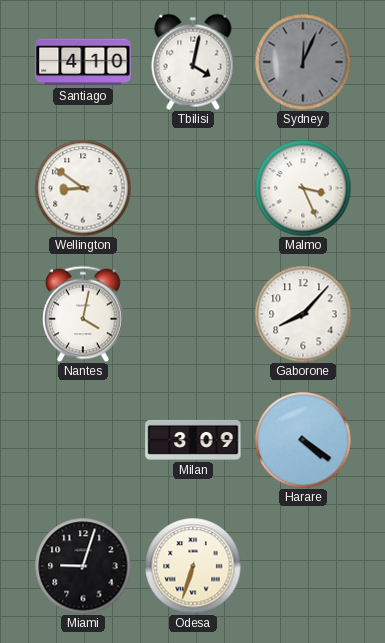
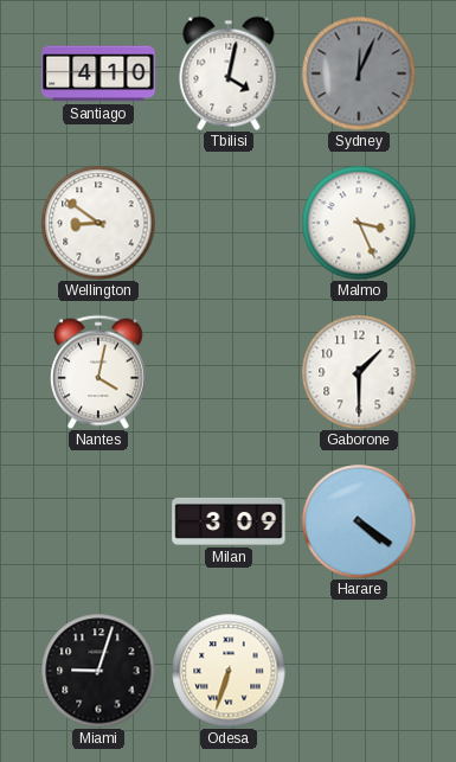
Gaborone: 8:07 -> 1:30
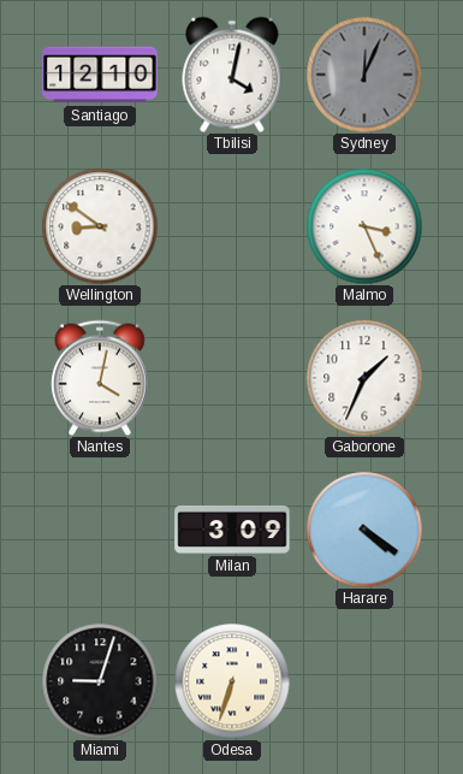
Santiago: 4:10 -> 12:10
Gaborone: 1:30 -> 1:34
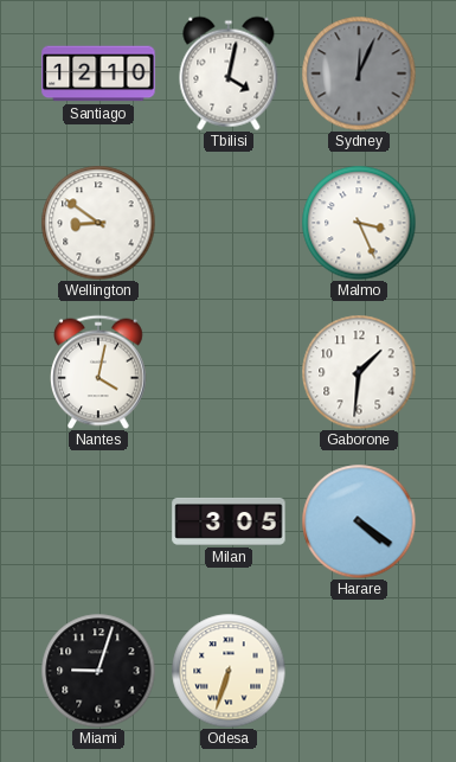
Gaborone: 1:34 -> 1:31
Milan: 3:09 -> 3:05
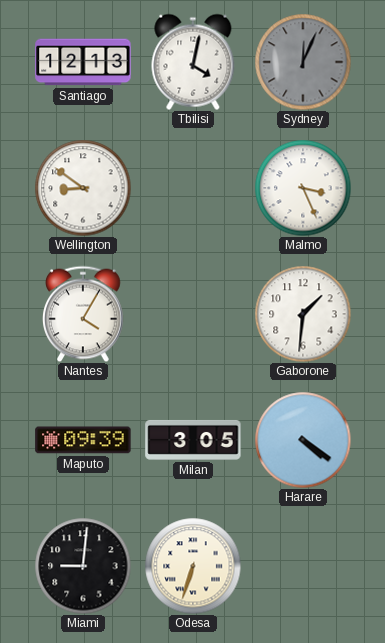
Santiago: 12:10 -> 12:13
Nantes: 4:02 -> 4:05
Maputo: none -> 09:39
Miami: 9:03 -> 9:01
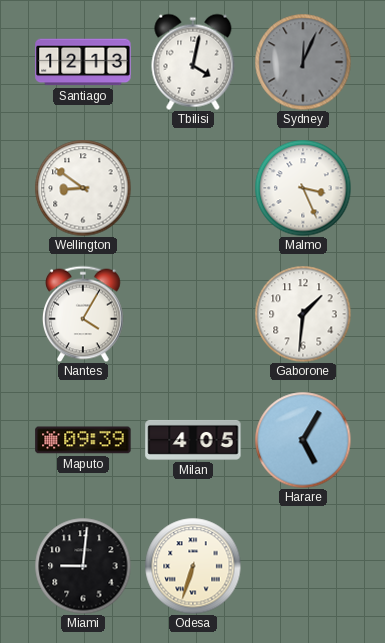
Milan: 3:05 -> 4:05
Harare: 4:21 -> 5:05
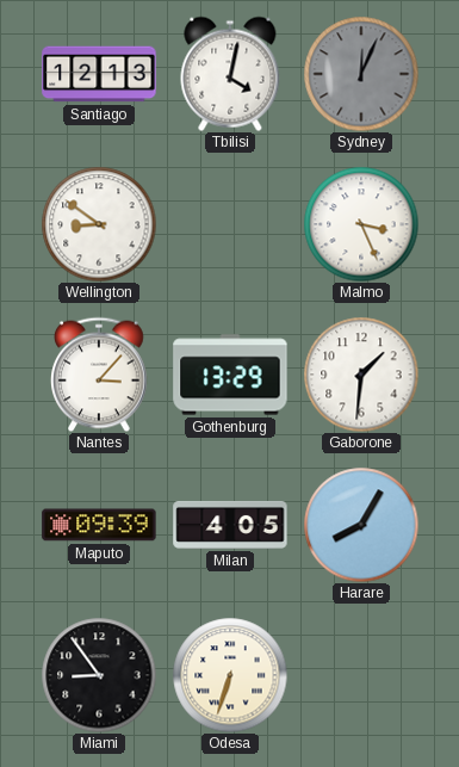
Nantes: 4:05 -> 3:07
Gothenburg: none -> 13:29
Harare: 5:05 -> 8:05
Miami: 9:01 -> 8:54
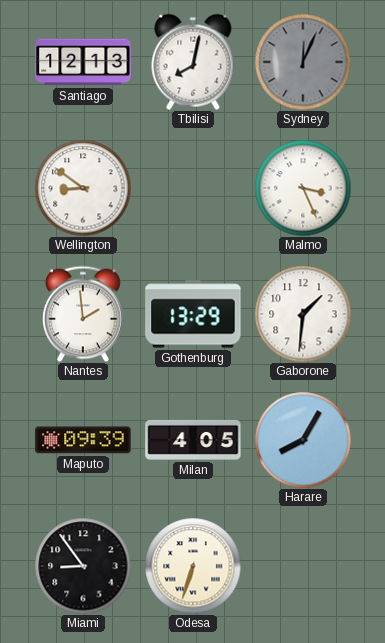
Tbilisi: 4:02 -> 8:02
Nantes: 3:07 -> 1:59
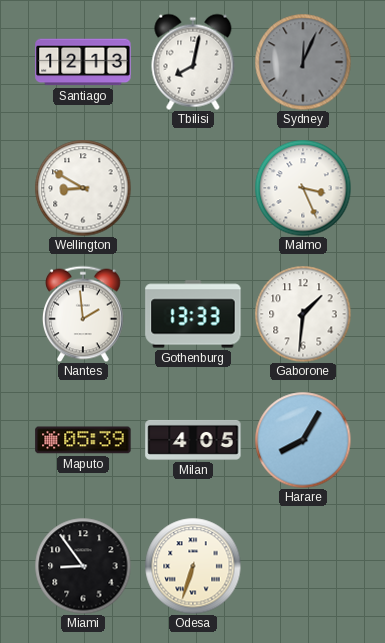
Wellington: 8:51 -> 8:50
Gothenburg: 13:29 -> 13:33
Maputo: 09:39 -> 05:39
